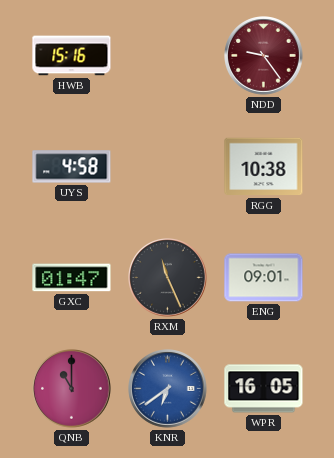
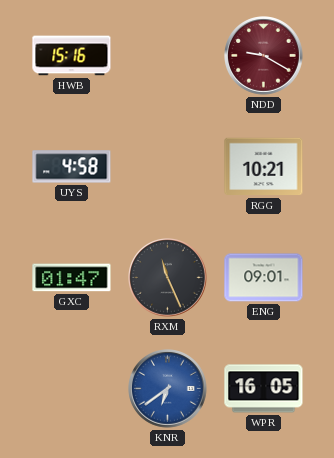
NDD: 9:24 -> 9:20
RGG: 10:38 -> 10:21
QNB: 11:00 -> none
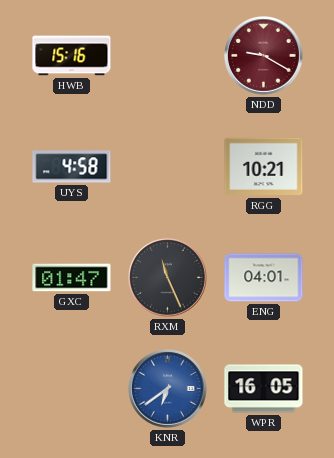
ENG: 09:01 -> 04:01
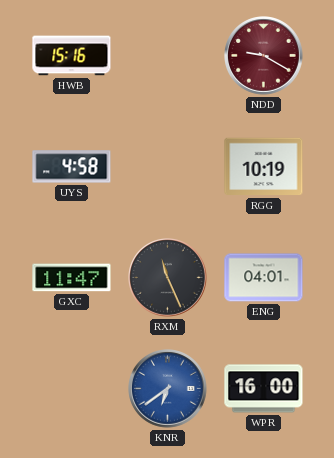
RGG: 10:21 -> 10:19
GXC: 01:47 -> 11:47
WPR: 16:05 -> 16:00
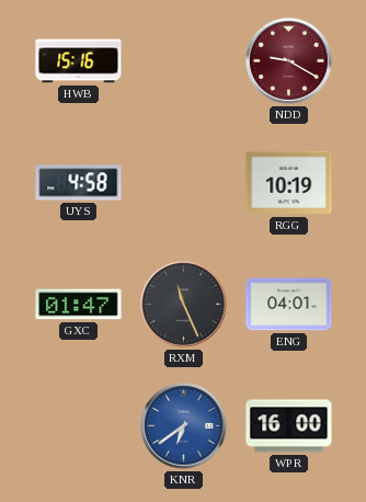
GXC: 11:47 -> 01:47
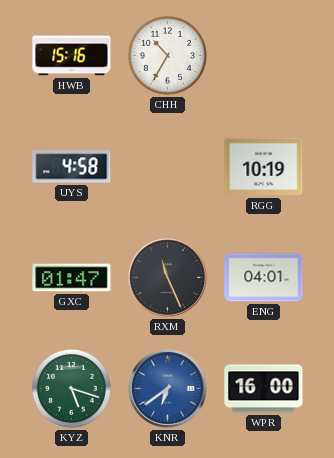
CHH: none -> 10:35
NDD: 9:20 -> none
KYZ: none -> 5:18
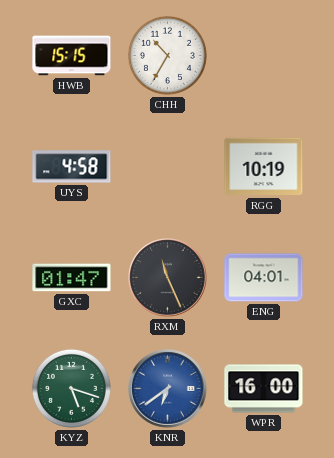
HWB: 15:16 -> 15:15
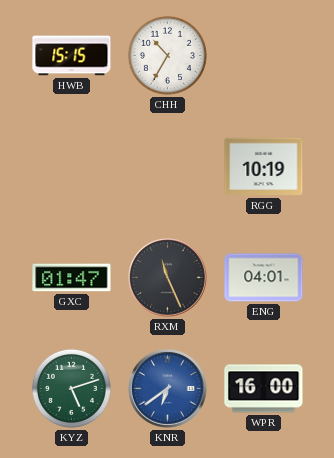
UYS: 4:58 -> none
KYZ: 5:18 -> 5:12
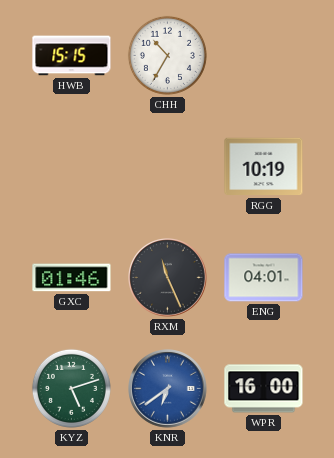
GXC: 01:47 -> 01:46
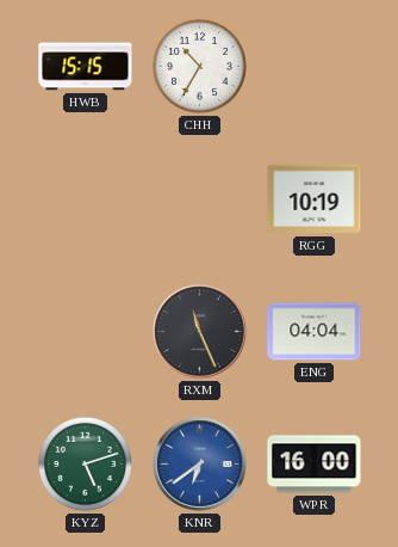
GXC: 01:46 -> none
ENG: 04:01 -> 04:04
